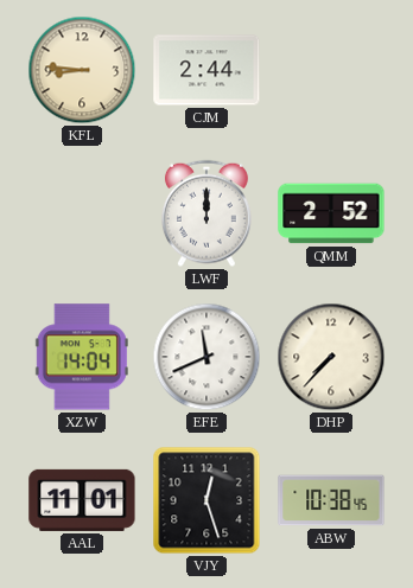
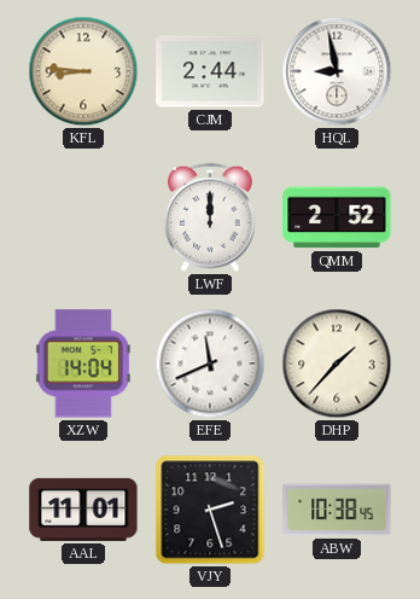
HQL: none -> 8:58
DHP: 7:37 -> 1:37
VJY: 12:27 -> 2:27
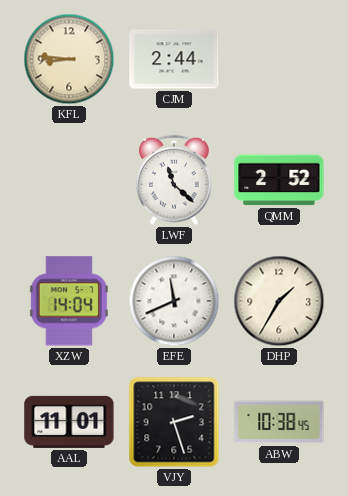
HQL: 8:58 -> none
LWF: 12:00 -> 11:22
DHP: 1:37 -> 1:35
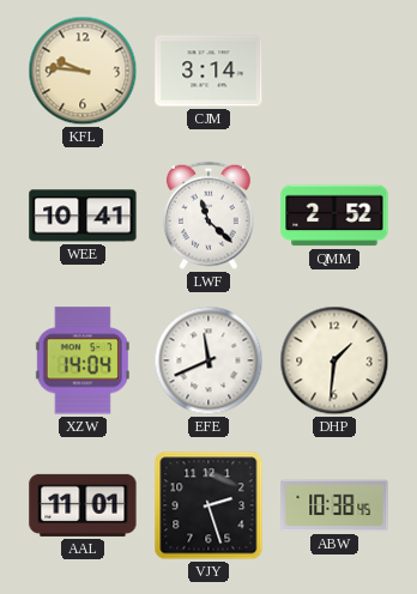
KFL: 8:46 -> 9:46
CJM: 2:44 -> 3:14
WEE: none -> 10:41
DHP: 1:35 -> 1:31
